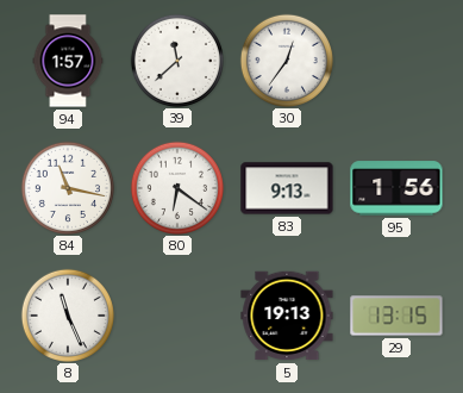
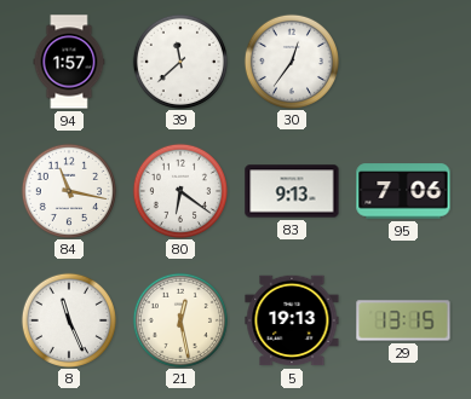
95: 1:56 -> 7:06
21: none -> 12:28
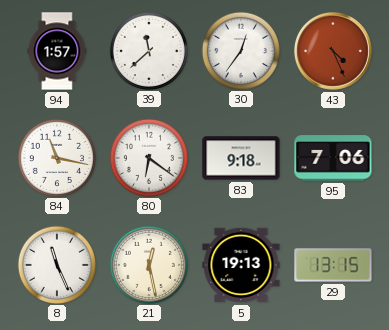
43: none -> 4:26
83: 9:13 -> 9:18
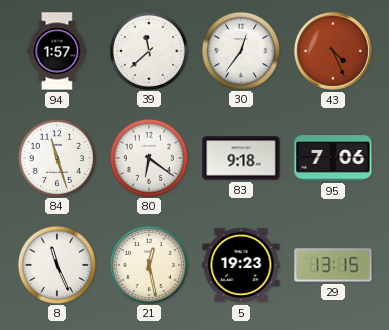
84: 11:17 -> 11:27
5: 19:13 -> 19:23
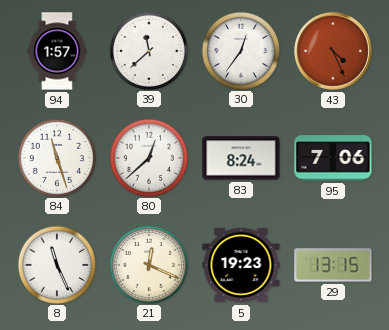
80: 6:21 -> 12:38
83: 9:18 -> 8:24
21: 12:28 -> 12:19
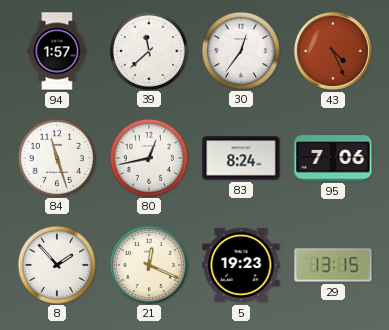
80: 12:38 -> 12:43
8: 11:26 -> 1:53
